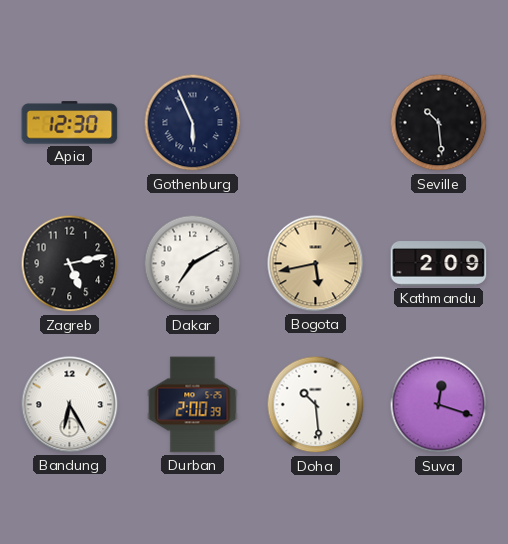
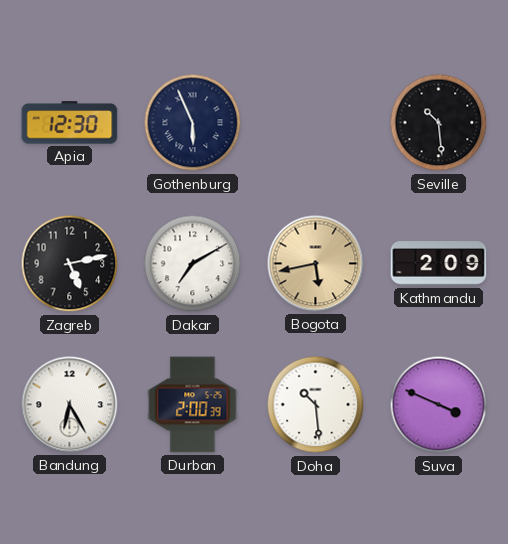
Suva: 12:18 -> 3:49
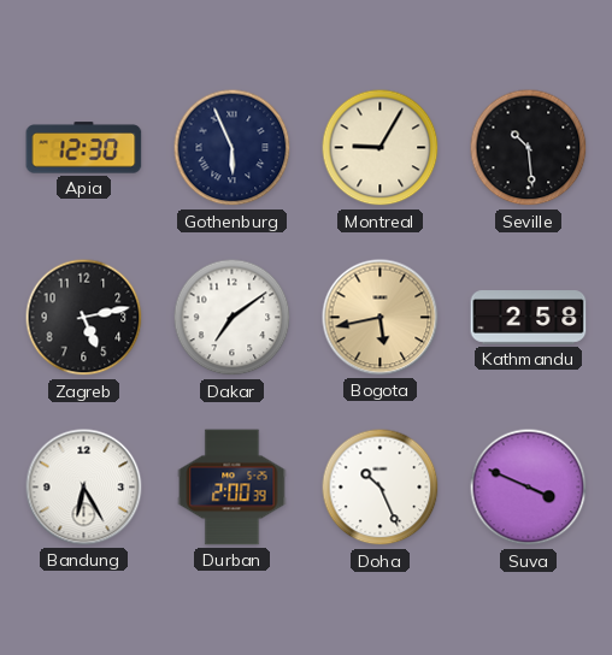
Montreal: none -> 9:05
Dakar: 7:10 -> 7:09
Kathmandu: 2:09 -> 2:58
Doha: 10:29 -> 10:26
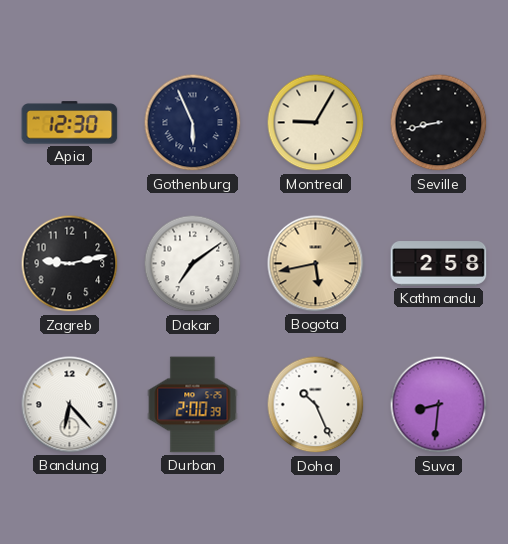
Seville: 10:29 -> 8:43
Zagreb: 5:13 -> 9:13
Bandung: 6:25 -> 6:23
Suva: 3:49 -> 8:31
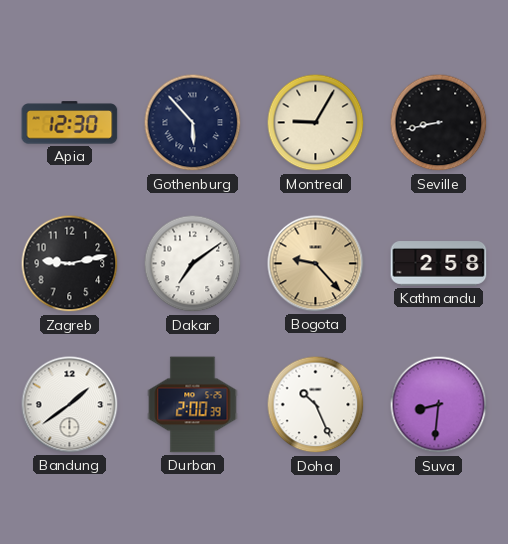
Gothenburg: 5:56 -> 5:53
Bogota: 5:43 -> 9:23
Bandung: 6:23 -> 1:39
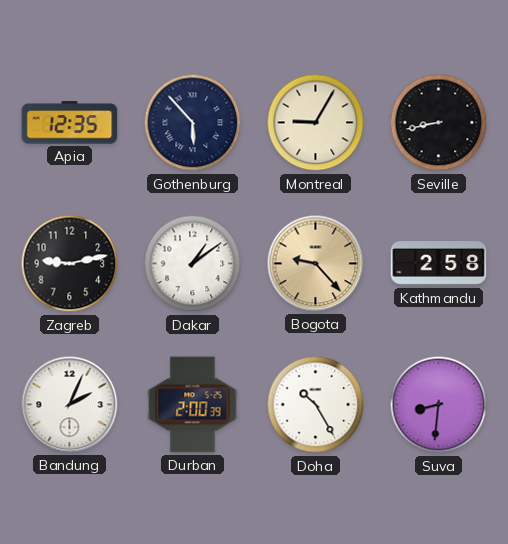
Apia: 12:30 -> 12:35
Dakar: 7:09 -> 1:09
Bandung: 1:39 -> 2:04
Doha: 10:26 -> 10:25
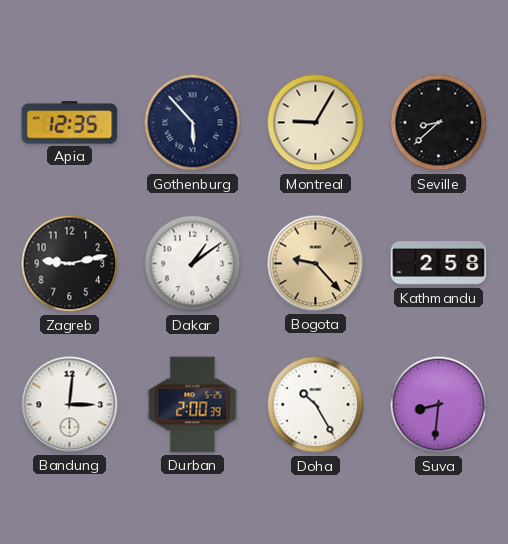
Seville: 8:43 -> 8:38
Bandung: 2:04 -> 3:01
